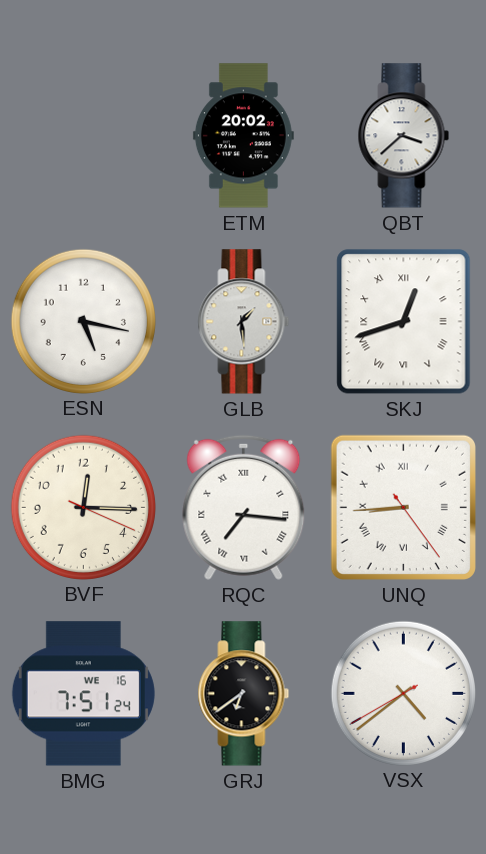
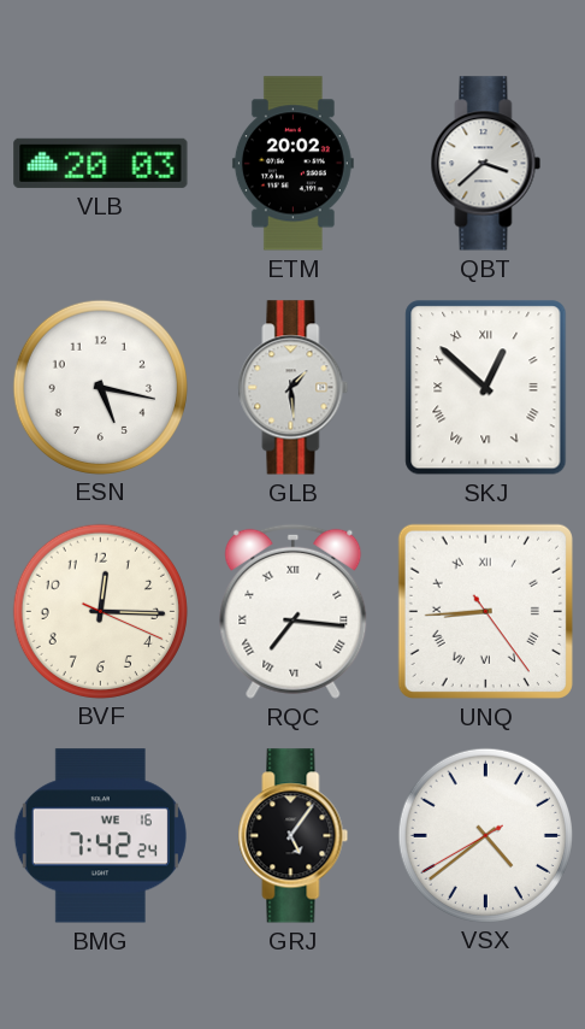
VLB: none -> 20:03
SKJ: 12:42 -> 12:52
BMG: 7:51 -> 7:42
GRJ: 6:39 -> 5:06
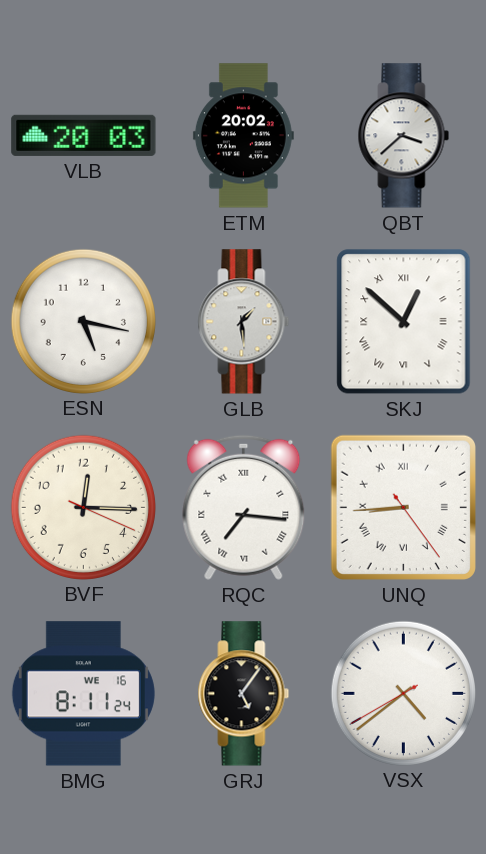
BMG: 7:42 -> 8:11
